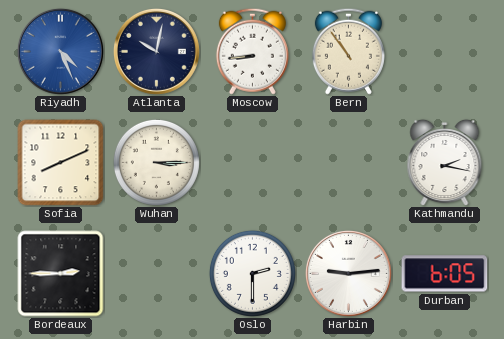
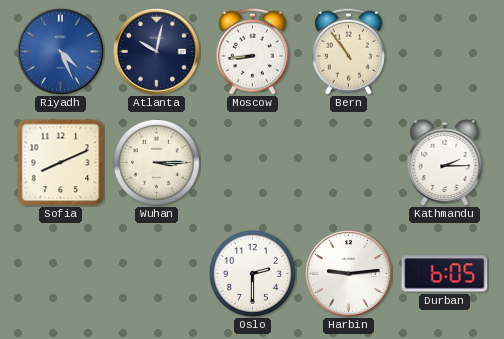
Kathmandu: 2:17 -> 2:15
Bordeaux: 2:45 -> none
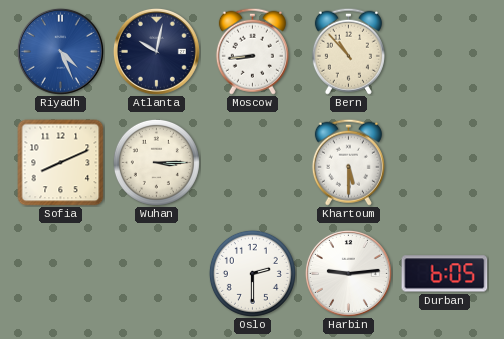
Bern: 10:54 -> 10:53
Khartoum: none -> 5:30
Kathmandu: 2:15 -> none
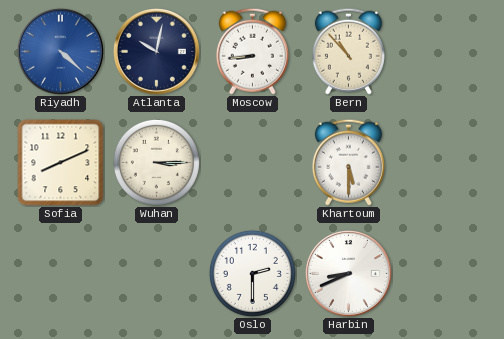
Riyadh: 4:26 -> 4:22
Harbin: 9:14 -> 8:41
Durban: 6:05 -> none
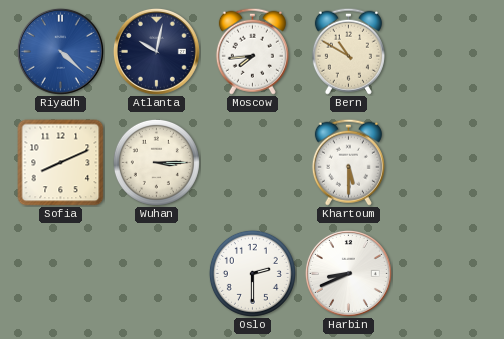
Moscow: 8:44 -> 7:44
Bern: 10:53 -> 10:50
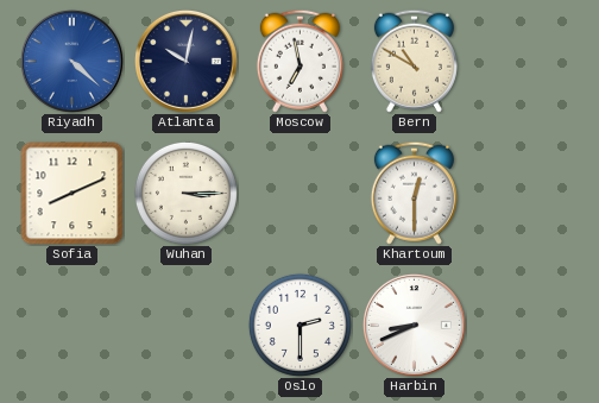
Moscow: 7:44 -> 6:58
Khartoum: 5:30 -> 12:30
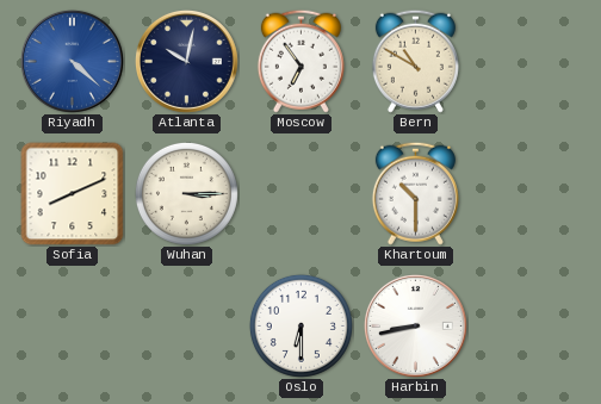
Moscow: 6:58 -> 6:54
Khartoum: 12:30 -> 10:30
Oslo: 2:30 -> 6:30
Harbin: 8:41 -> 8:43
